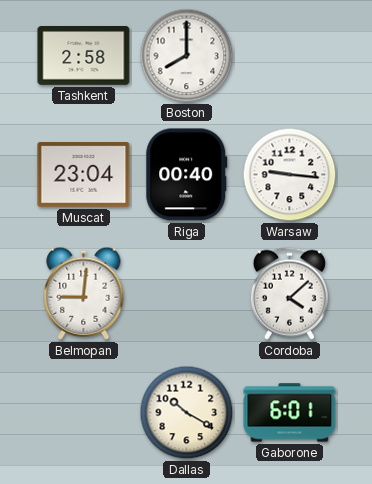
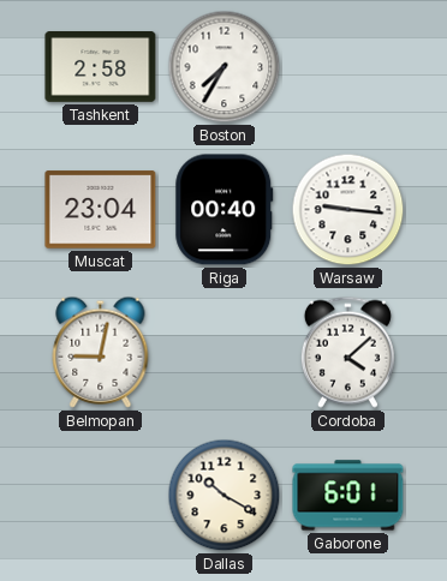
Boston: 8:00 -> 7:35
Belmopan: 9:01 -> 9:02
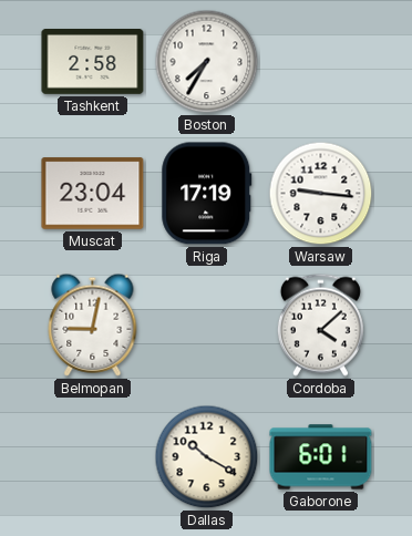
Riga: 00:40 -> 17:19
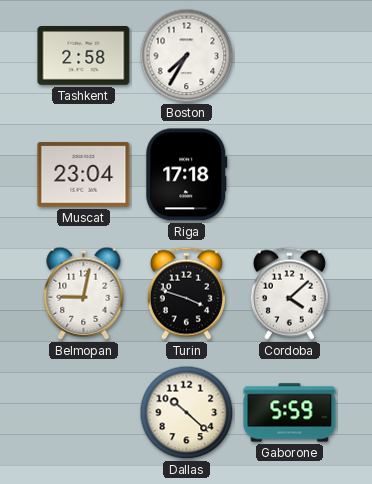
Riga: 17:19 -> 17:18
Warsaw: 9:16 -> none
Turin: none -> 3:48
Dallas: 10:20 -> 10:22
Gaborone: 6:01 -> 5:59
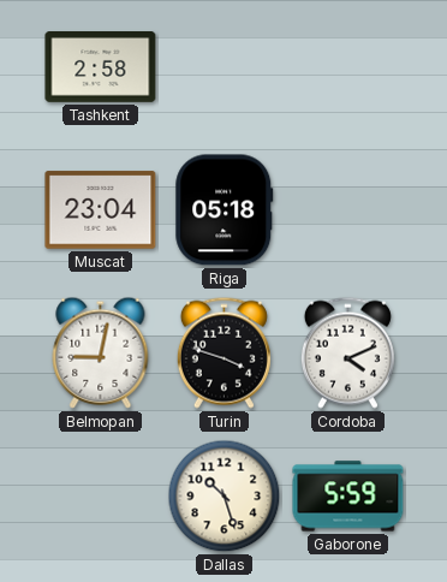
Boston: 7:35 -> none
Riga: 17:18 -> 05:18
Cordoba: 4:08 -> 4:11
Dallas: 10:22 -> 10:27
